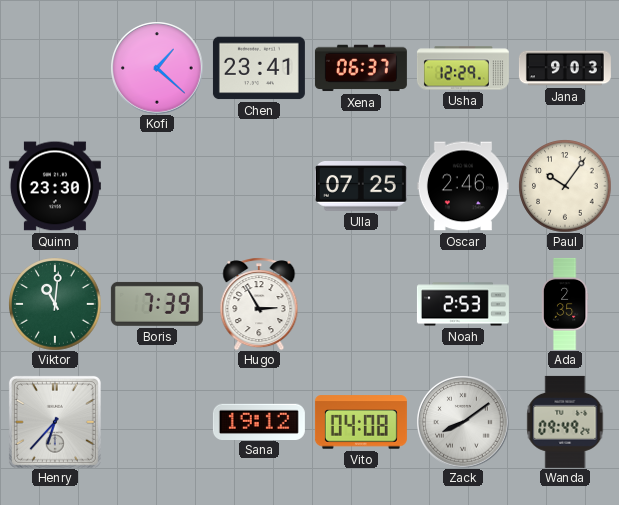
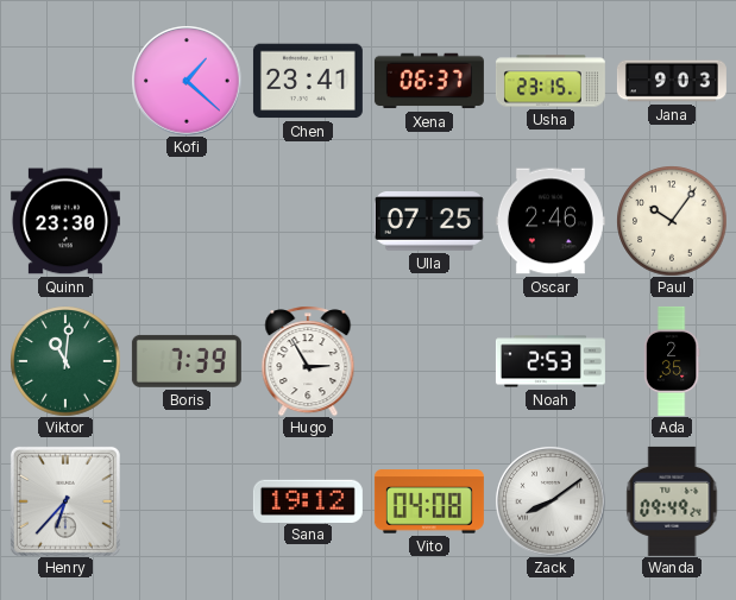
Usha: 12:29 -> 23:15
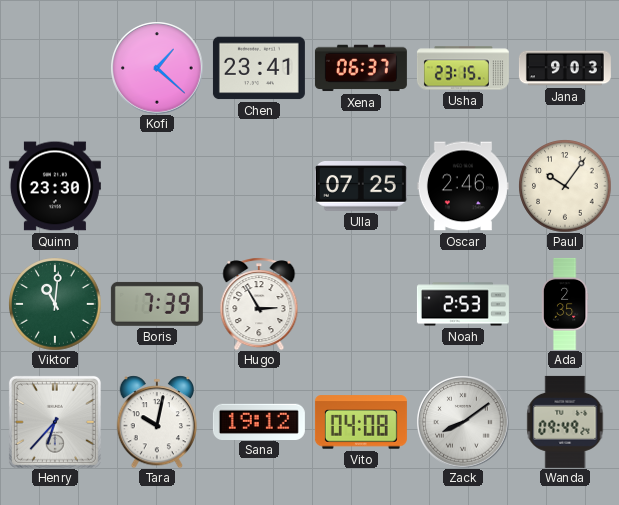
Tara: none -> 10:02
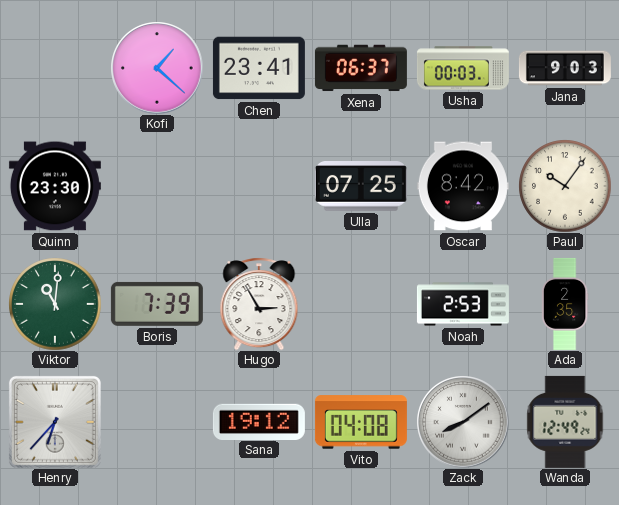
Usha: 23:15 -> 00:03
Oscar: 2:46 -> 8:42
Tara: 10:02 -> none
Wanda: 09:49 -> 12:49
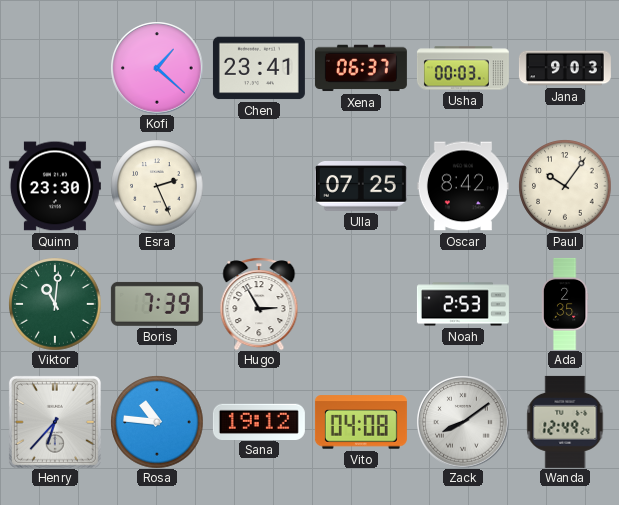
Esra: none -> 2:26
Rosa: none -> 10:46
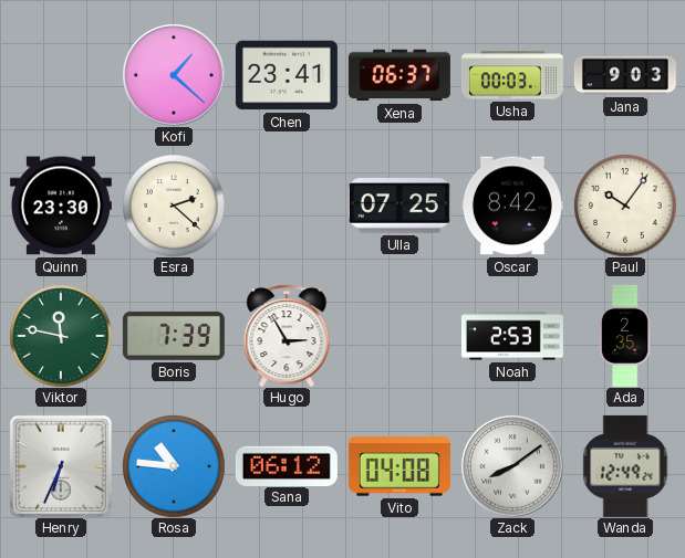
Esra: 2:26 -> 2:22
Viktor: 11:01 -> 11:47
Henry: 6:37 -> 6:34
Sana: 19:12 -> 06:12
